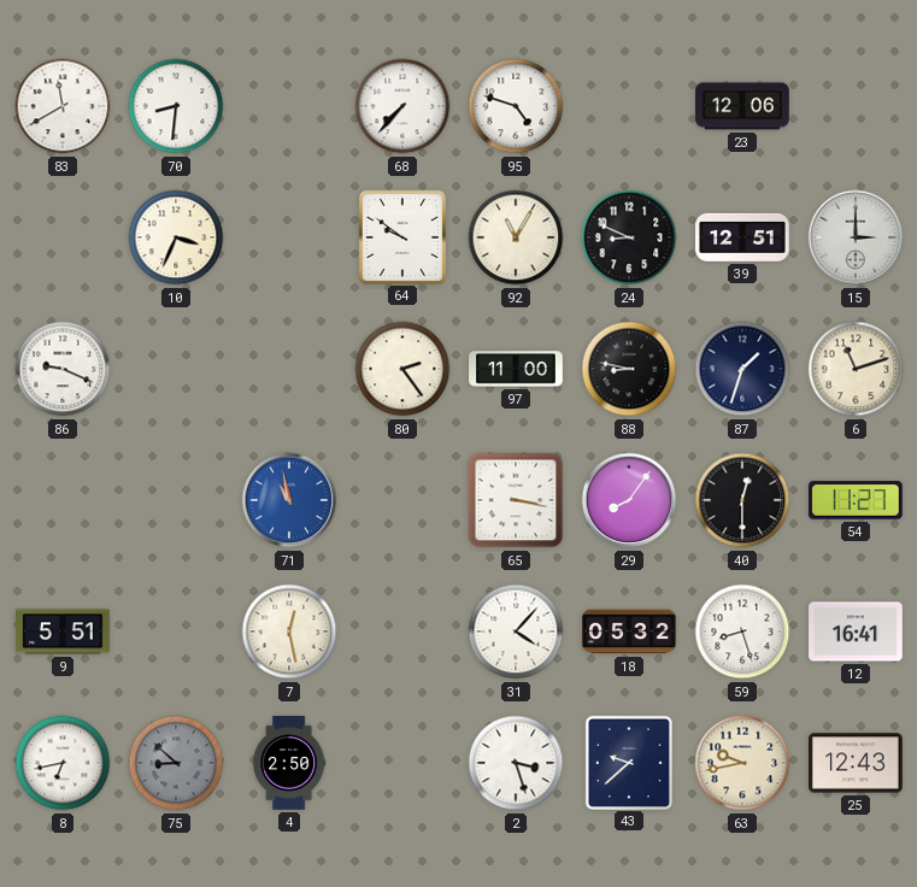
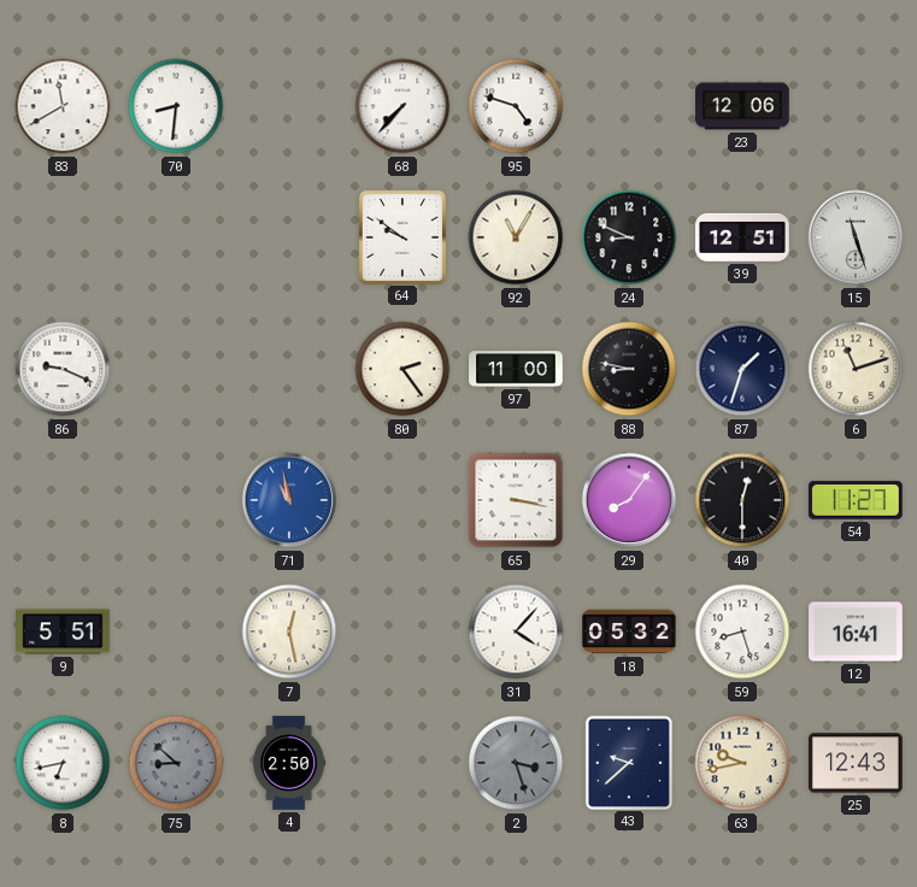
10: 3:34 -> none
15: 3:00 -> 11:27
2 dial: white -> grey
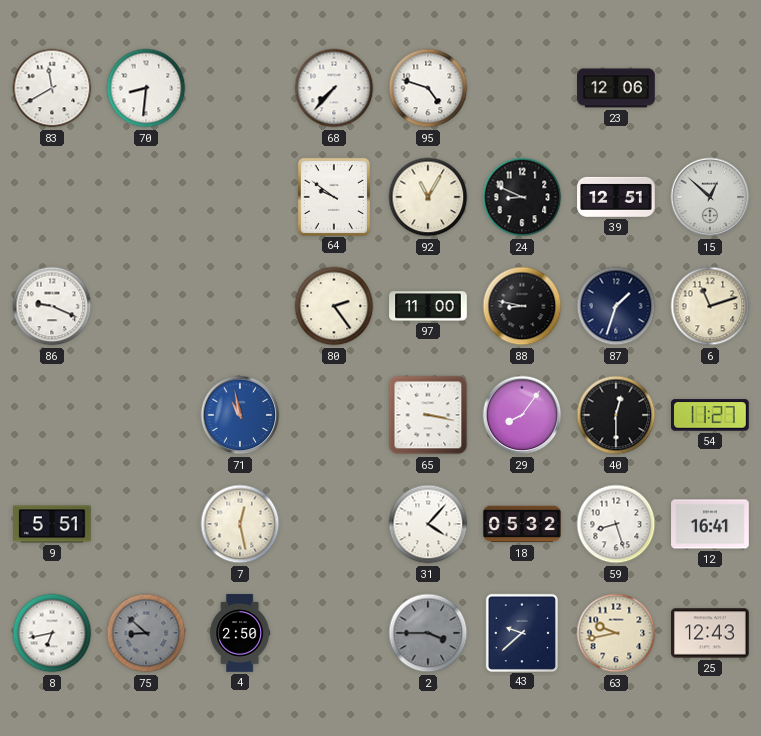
15: 11:27 -> 12:52
2: 3:27 -> 3:45
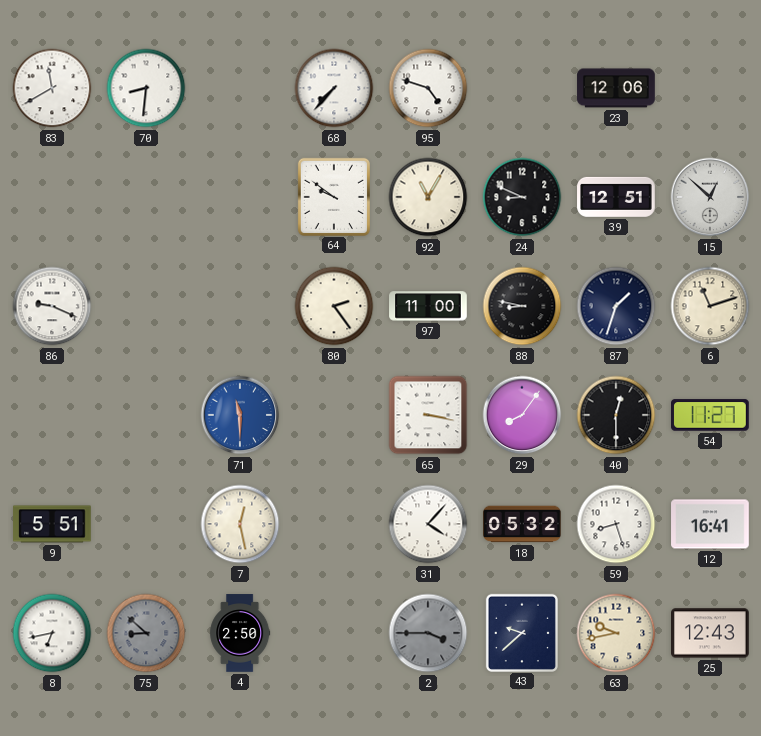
71: 10:58 -> 11:30
